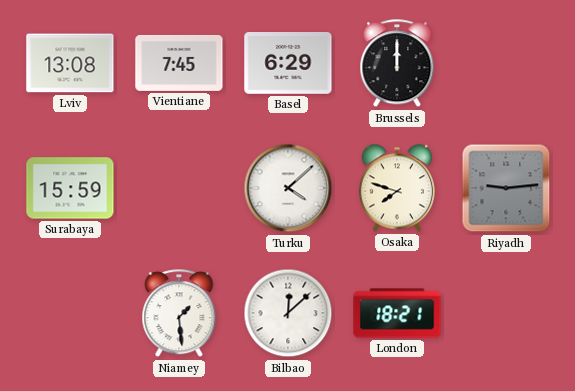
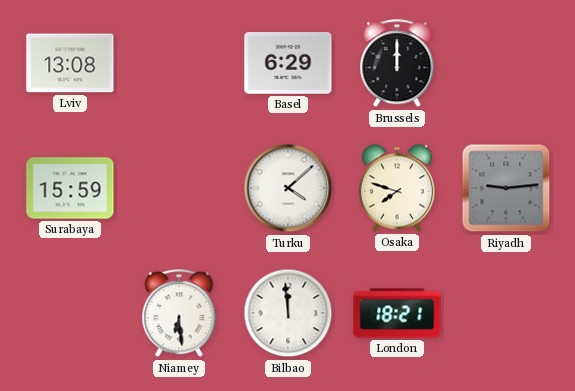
Vientiane: 7:45 -> none
Niamey: 1:29 -> 6:29
Bilbao: 12:08 -> 11:59
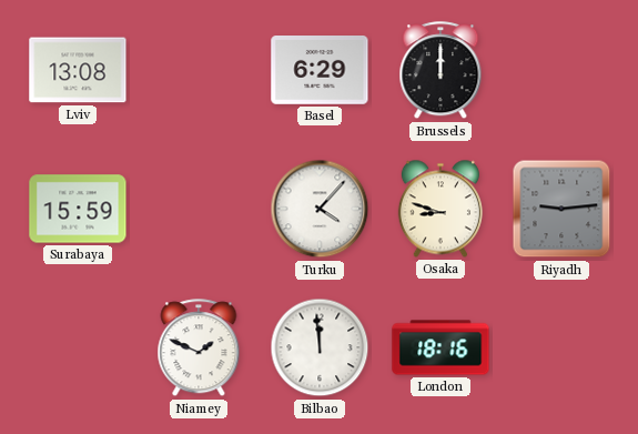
Turku: 4:08 -> 4:07
Osaka: 7:48 -> 8:48
Niamey: 6:29 -> 1:49
London: 18:21 -> 18:16
